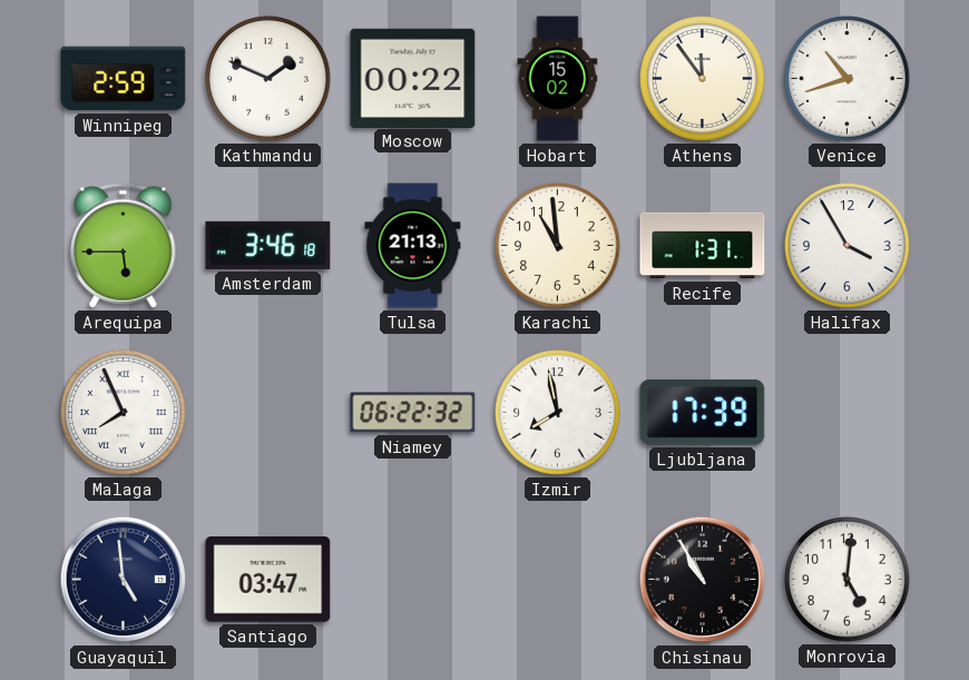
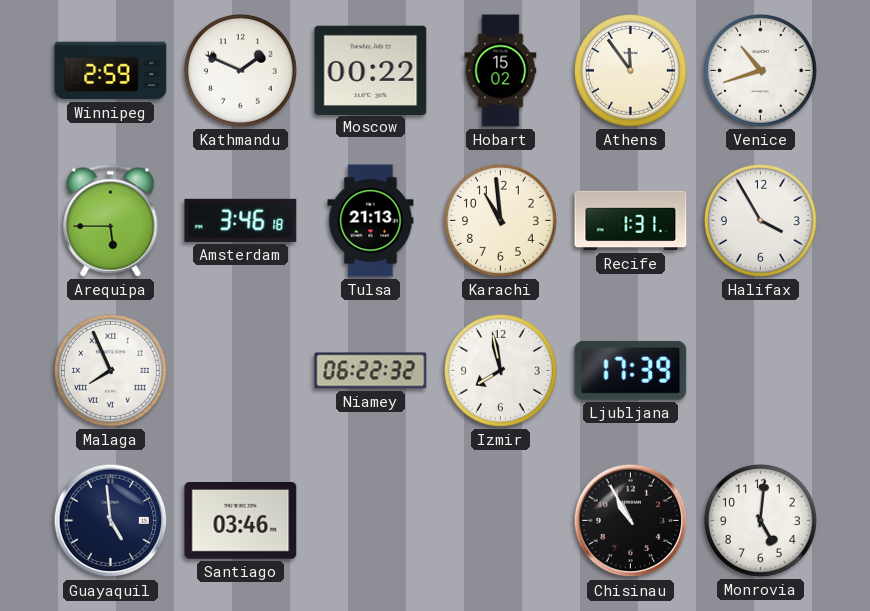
Santiago: 03:47 -> 03:46
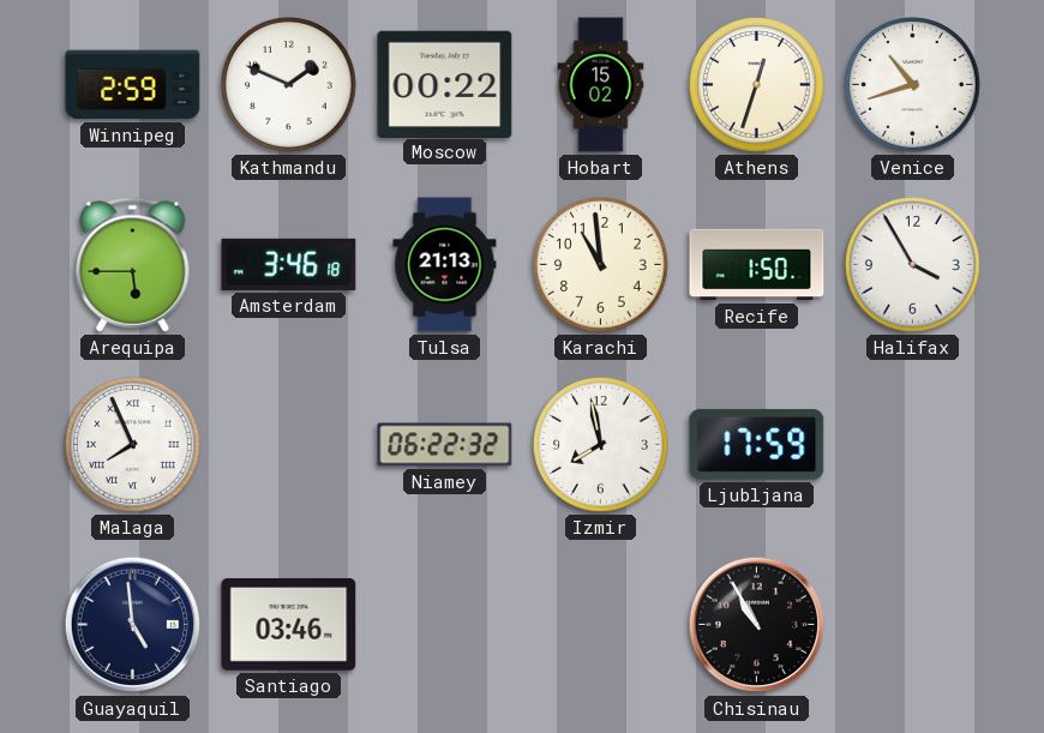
Athens: 11:54 -> 12:33
Recife: 1:31 -> 1:50
Ljubljana: 17:39 -> 17:59
Monrovia: 5:01 -> none
